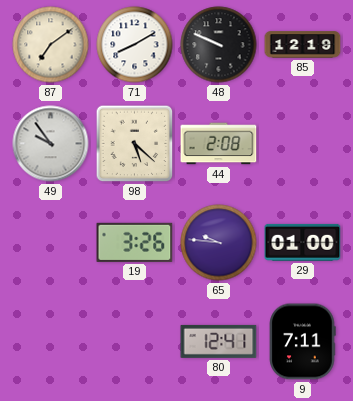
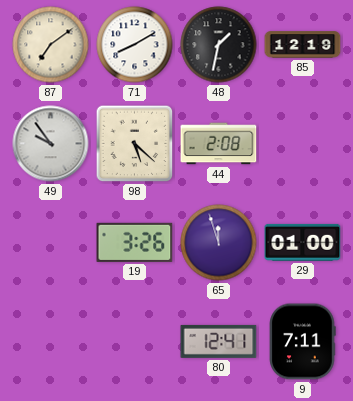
48: 9:49 -> 1:32
65: 9:46 -> 11:57
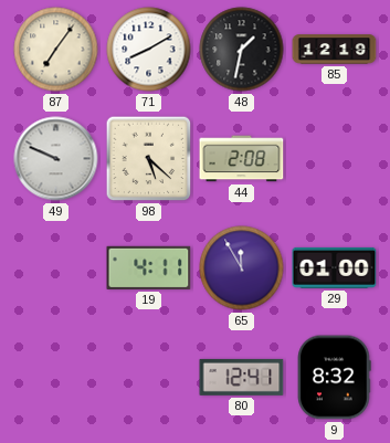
87: 7:09 -> 7:06
49: 9:54 -> 9:49
19: 3:26 -> 4:11
65: 11:57 -> 11:55
9: 7:11 -> 8:32
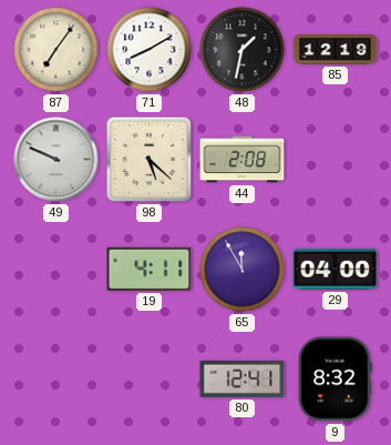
29: 01:00 -> 04:00
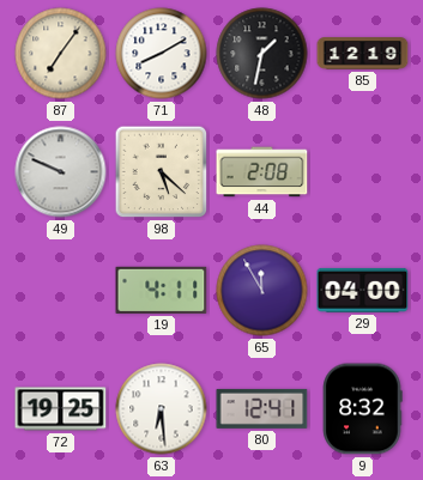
72: none -> 19:25
63: none -> 6:29
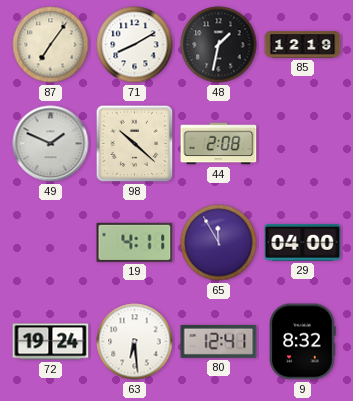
49: 9:49 -> 1:49
98: 5:22 -> 10:22
72: 19:25 -> 19:24
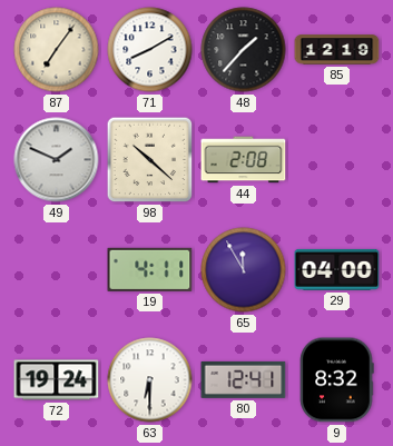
48: 1:32 -> 1:37
63: 6:29 -> 6:30
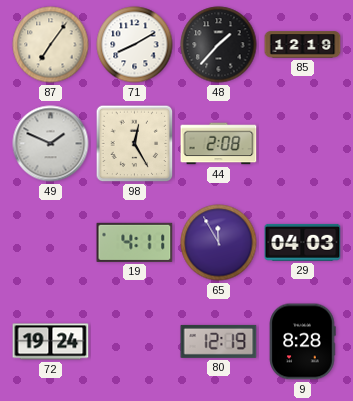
98: 10:22 -> 12:25
29: 04:00 -> 04:03
63: 6:30 -> none
80: 12:41 -> 12:19
9: 8:32 -> 8:28
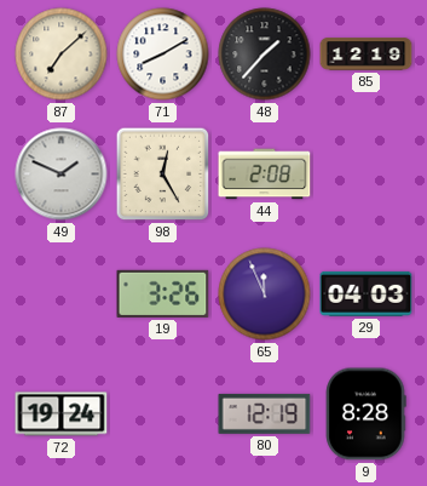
87: 7:06 -> 7:08
19: 4:11 -> 3:26
65: 11:55 -> 11:56
